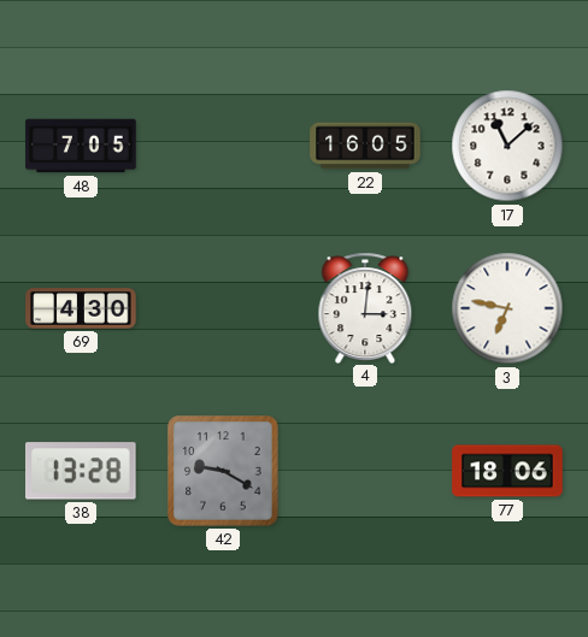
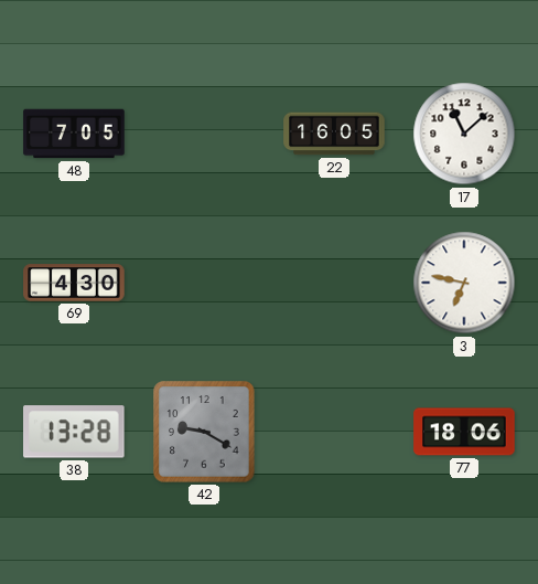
4: 3:01 -> none
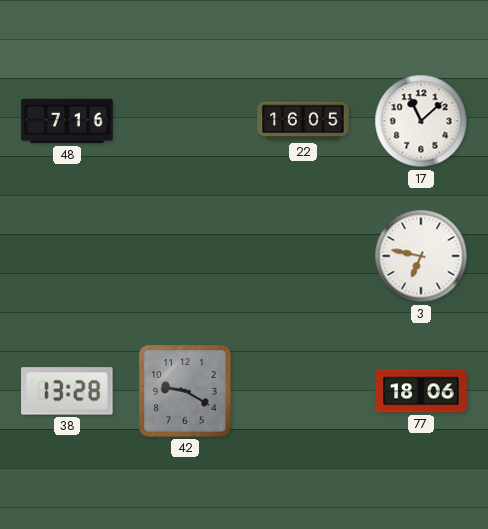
48: 7:05 -> 7:16
69: 4:30 -> none
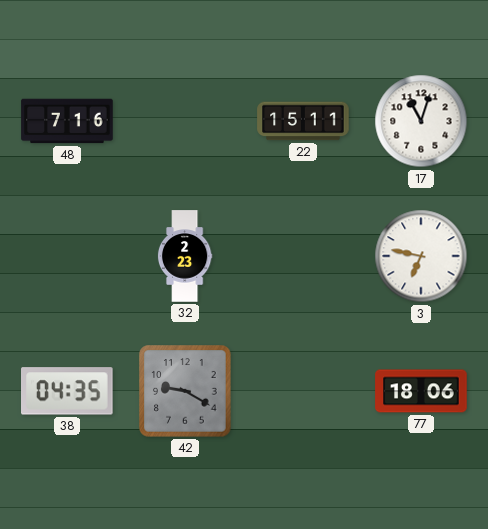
22: 16:05 -> 15:11
17: 11:08 -> 11:03
32: none -> 2:23
38: 13:28 -> 04:35
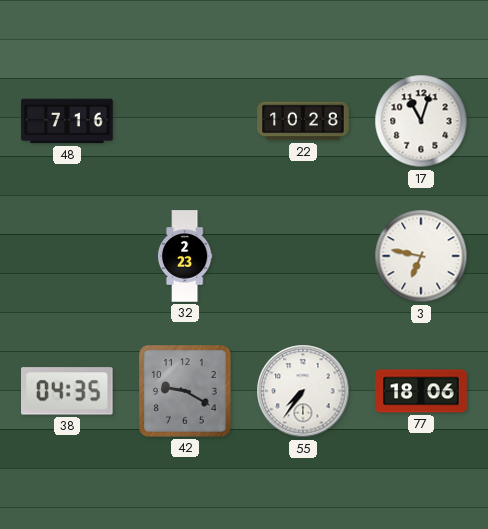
22: 15:11 -> 10:28
55: none -> 7:36
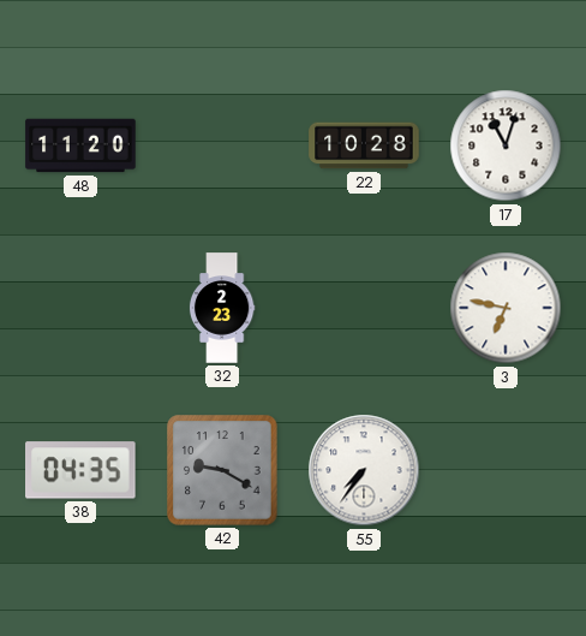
48: 7:16 -> 11:20
77: 18:06 -> none
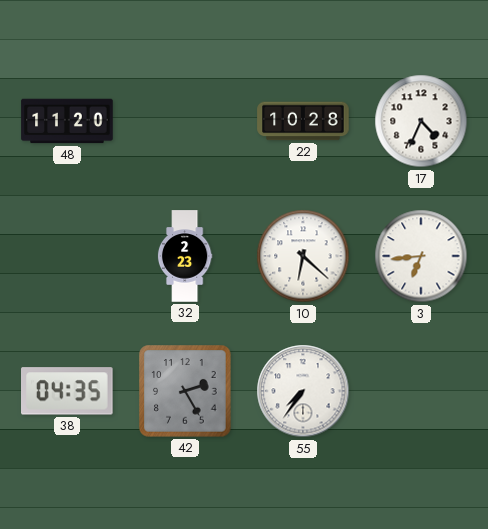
17: 11:03 -> 4:34
10: none -> 6:22
3: 6:47 -> 6:44
42: 9:20 -> 2:25
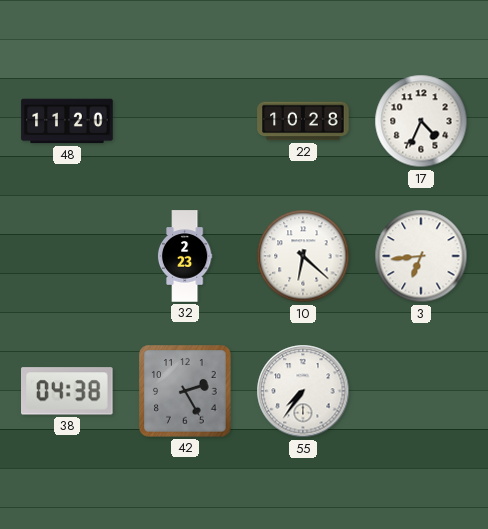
38: 04:35 -> 04:38
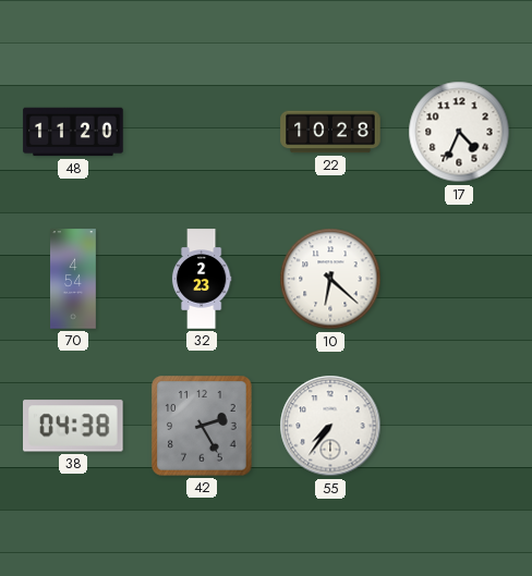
70: none -> 4:54
3: 6:44 -> none
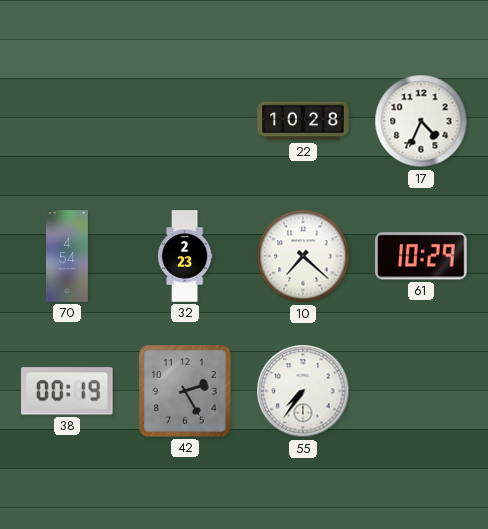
48: 11:20 -> none
10: 6:22 -> 7:22
61: none -> 10:29
38: 04:38 -> 00:19
